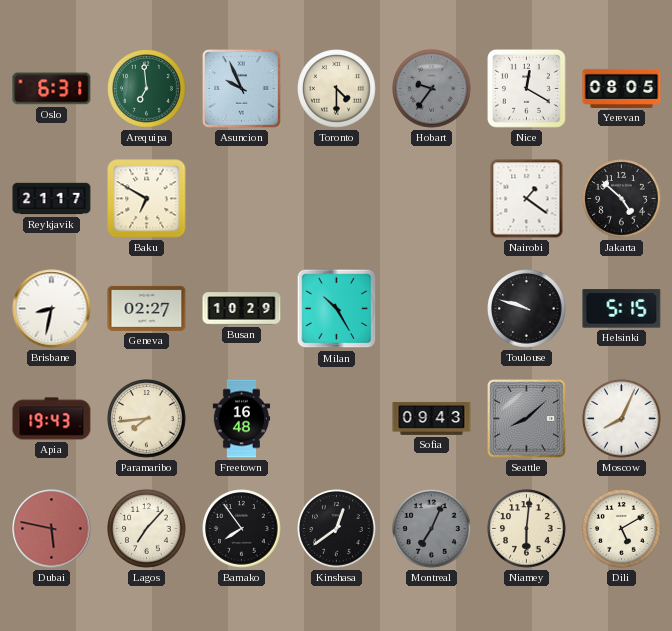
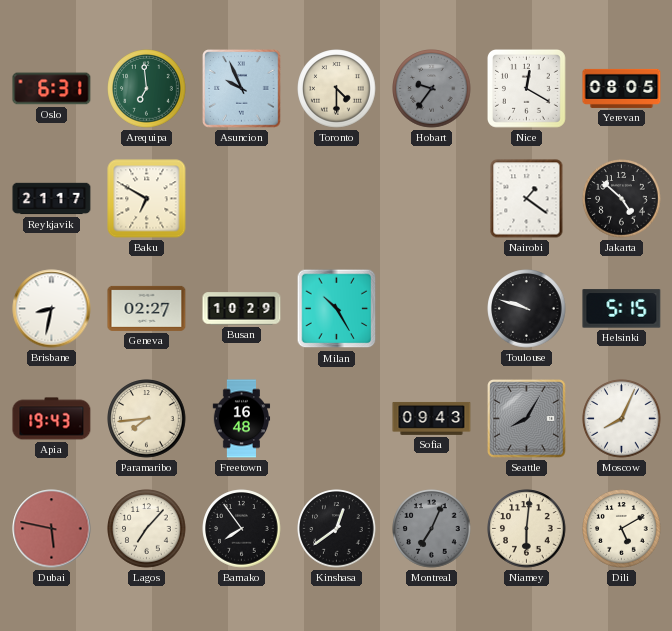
Seattle: 8:08 -> 8:05
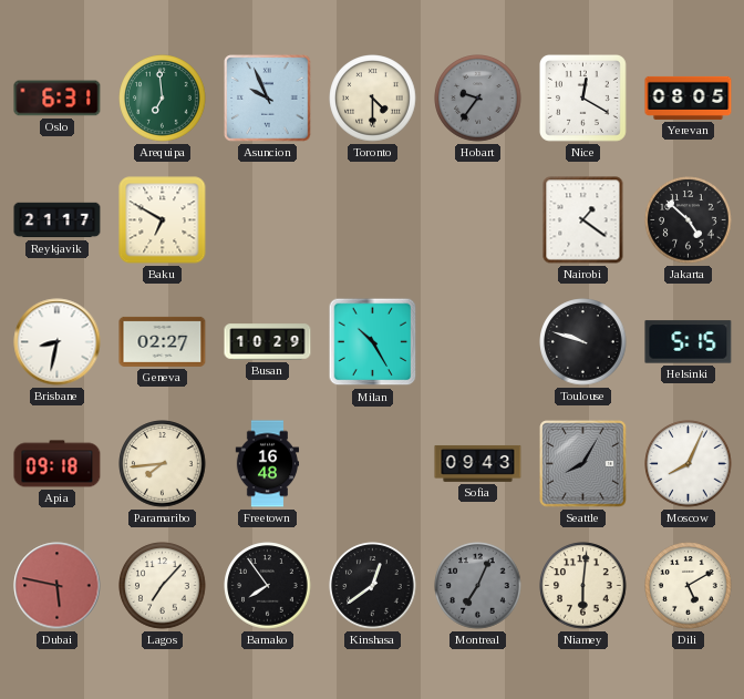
Apia: 19:43 -> 09:18
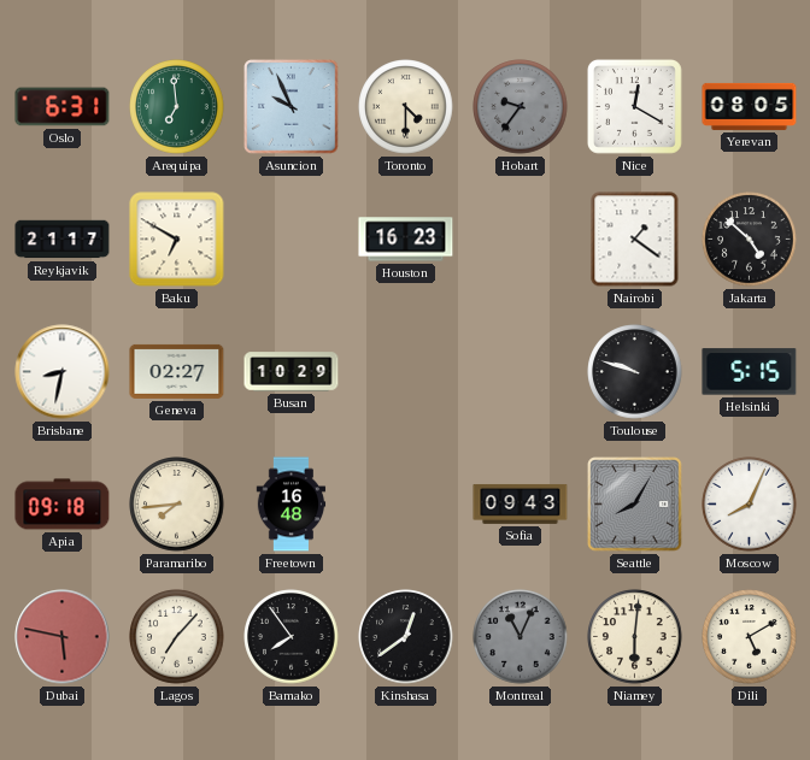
Houston: none -> 16:23
Milan: 10:25 -> none
Montreal: 7:04 -> 11:04
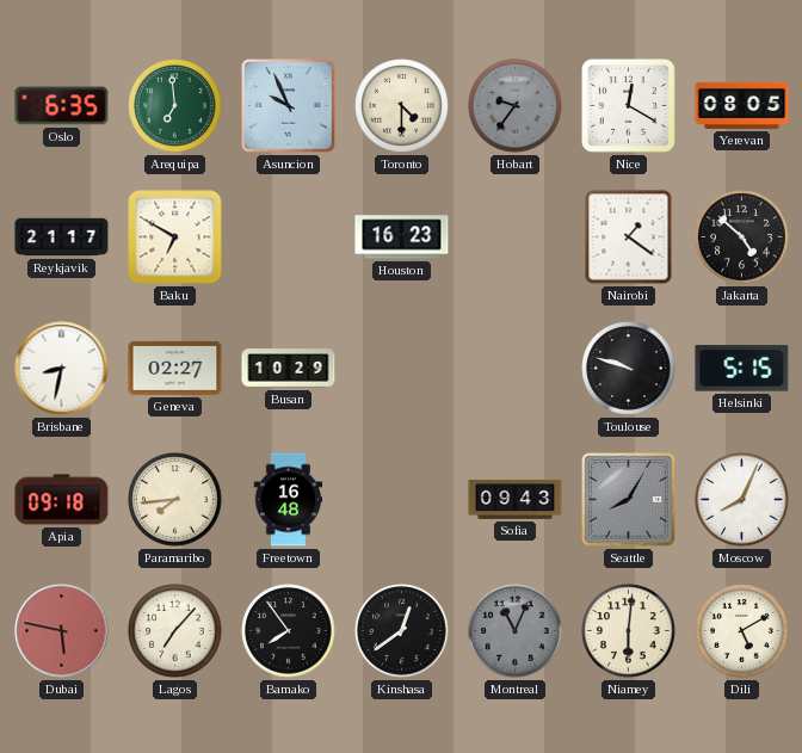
Oslo: 6:31 -> 6:35
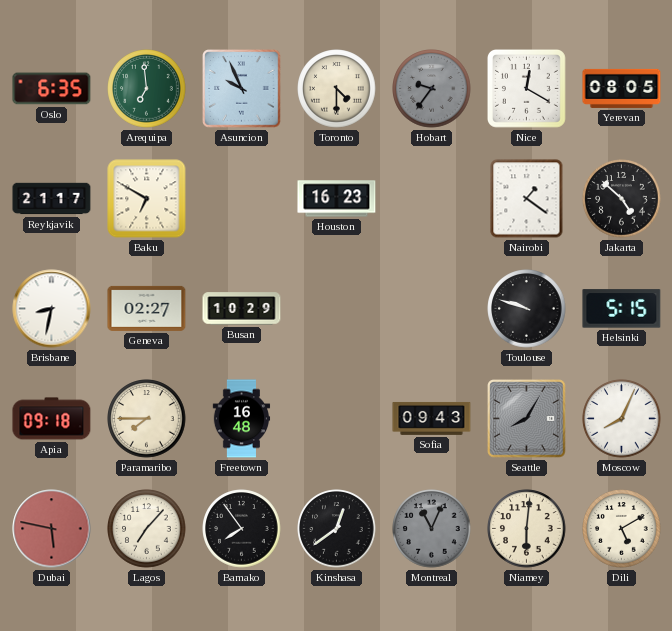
Paramaribo: 7:44 -> 7:45
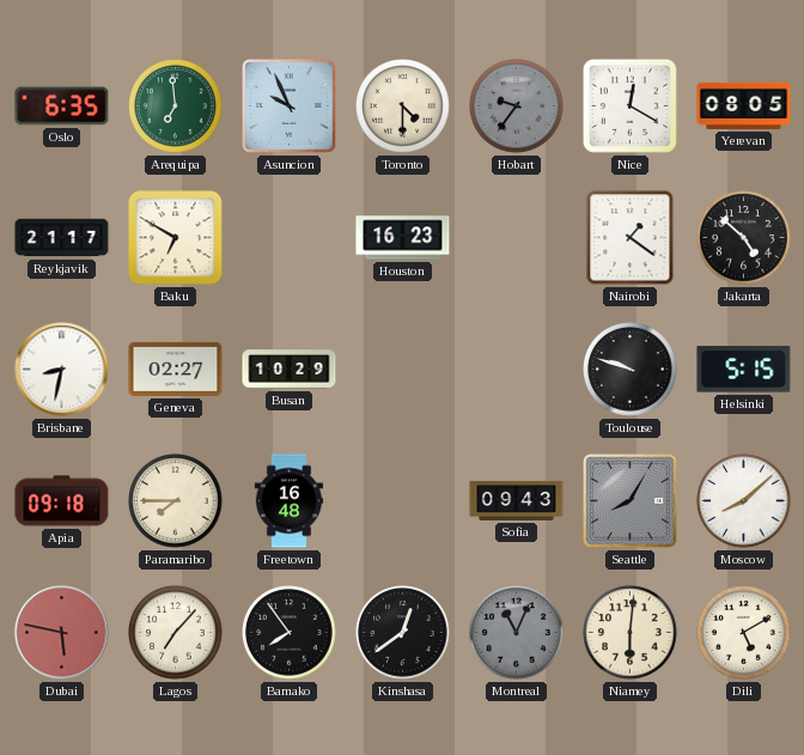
Moscow: 8:04 -> 8:08
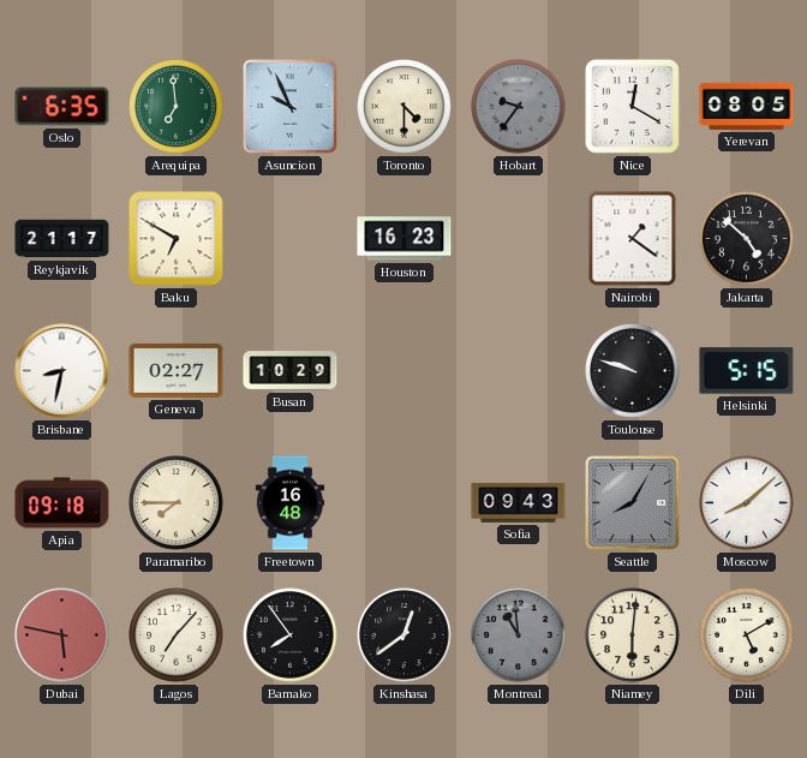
Montreal: 11:04 -> 10:59
